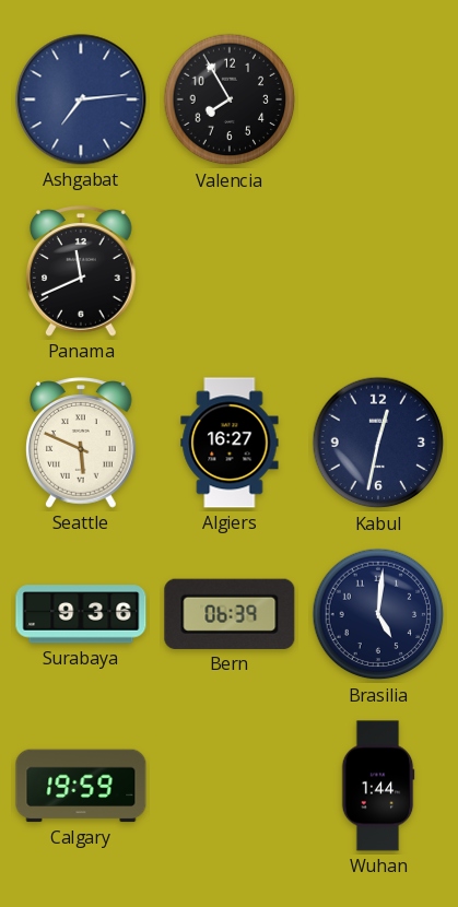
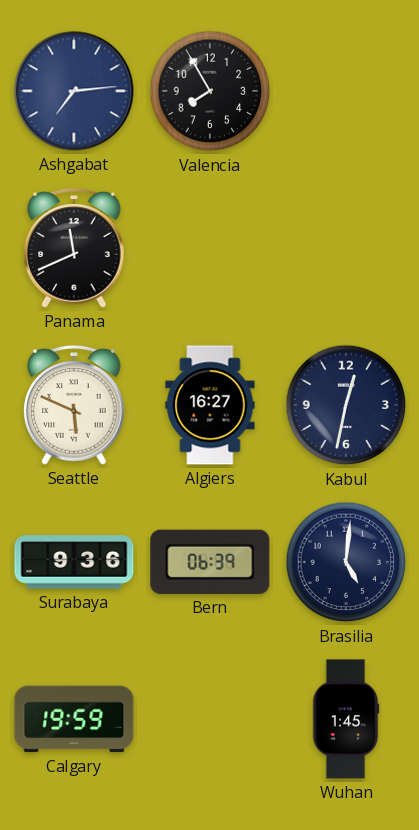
Wuhan: 1:44 -> 1:45
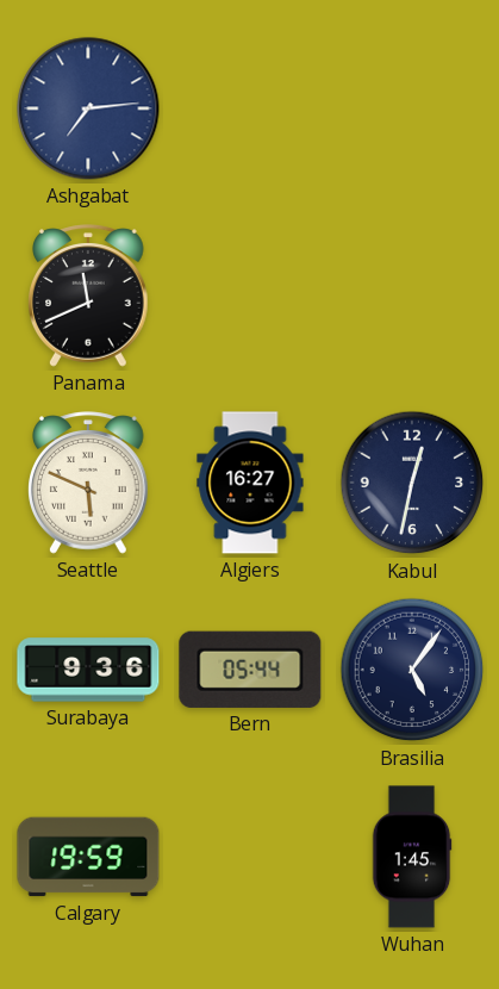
Valencia: 7:55 -> none
Bern: 06:39 -> 05:44
Brasilia: 5:01 -> 5:06
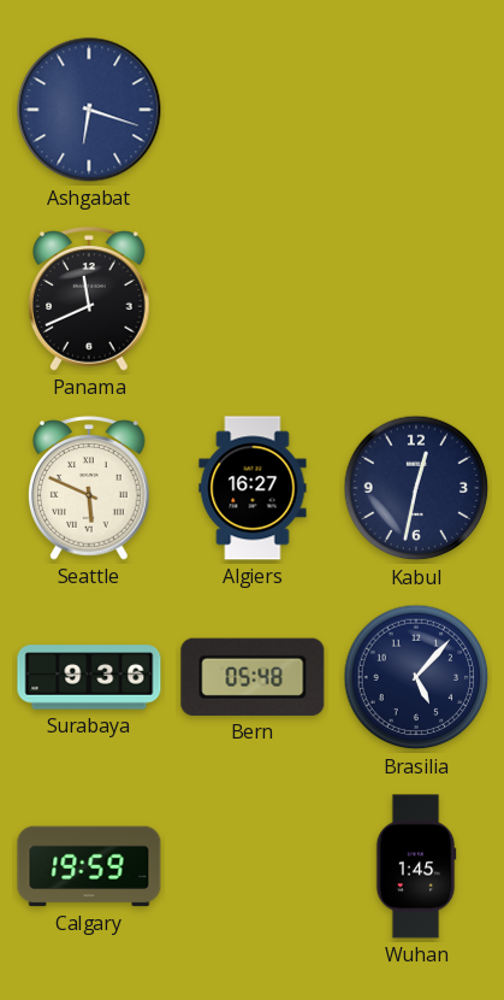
Ashgabat: 7:14 -> 6:18
Bern: 05:44 -> 05:48
Brasilia: 5:06 -> 5:07
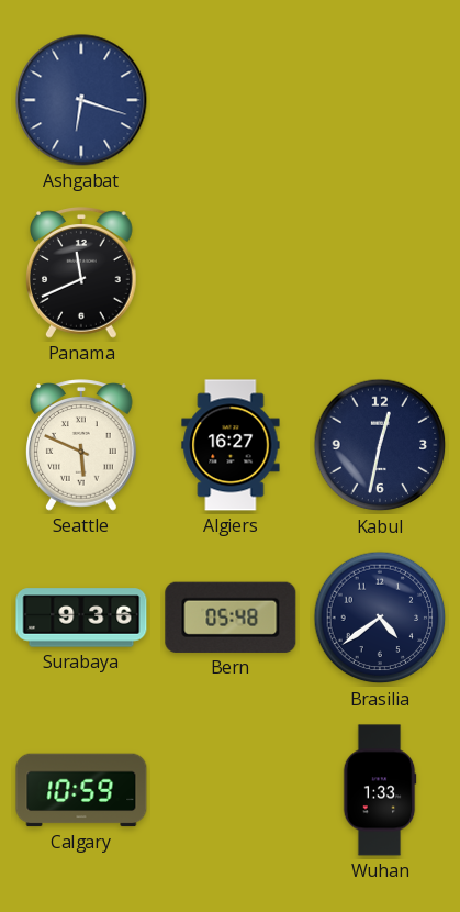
Brasilia: 5:07 -> 4:39
Calgary: 19:59 -> 10:59
Wuhan: 1:45 -> 1:33
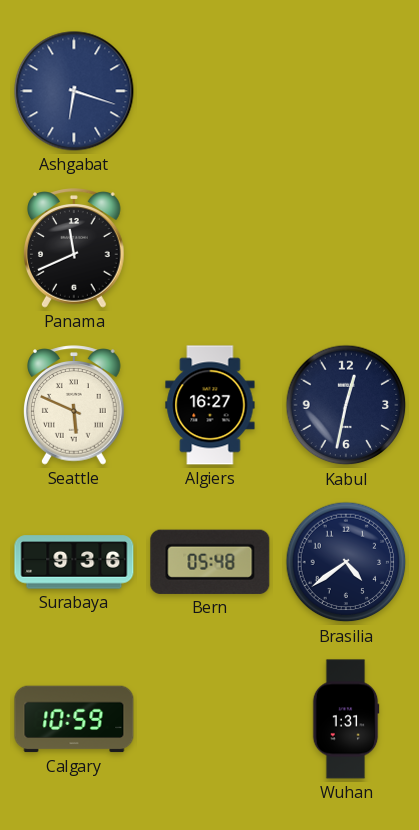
Wuhan: 1:33 -> 1:31
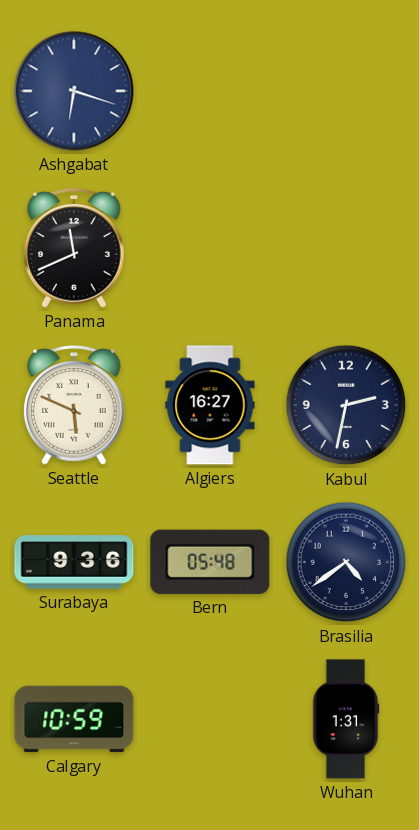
Kabul: 12:32 -> 2:32
